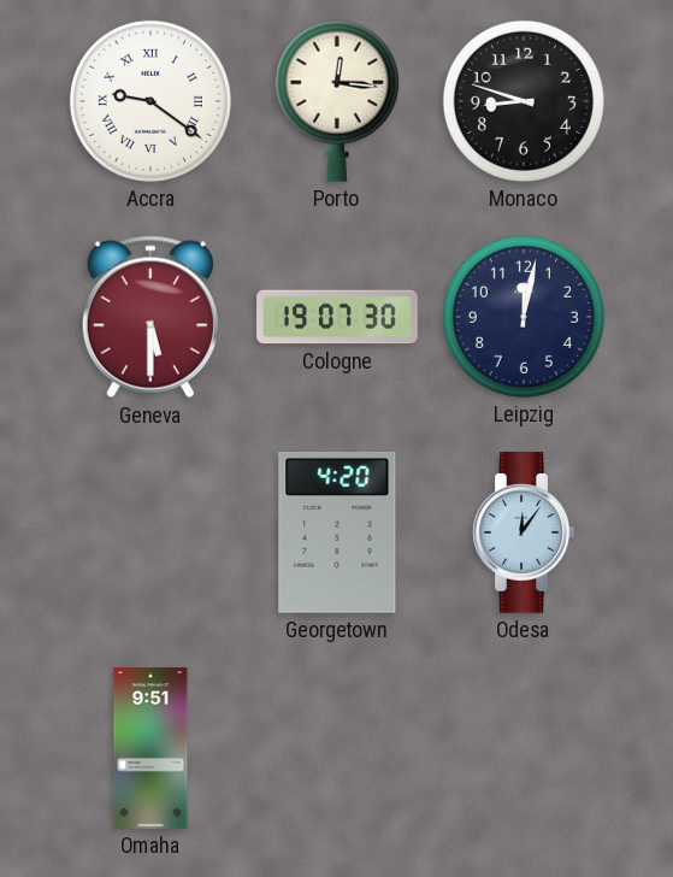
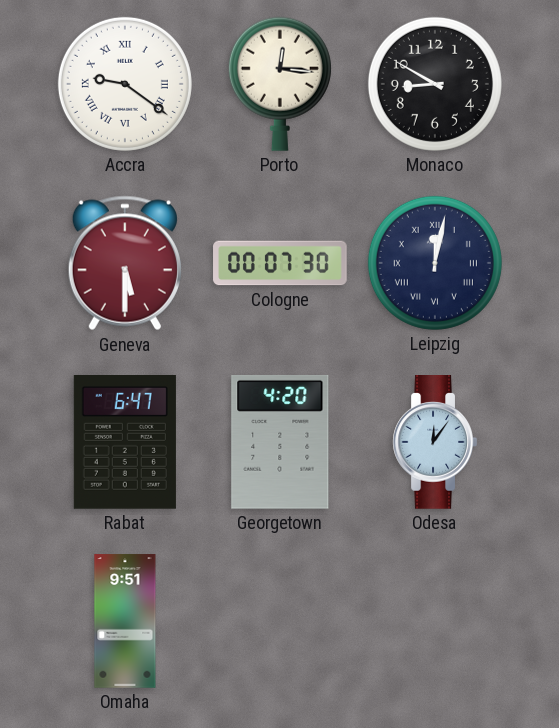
Monaco: 8:48 -> 8:50
Cologne: 19:07 -> 00:07
Leipzig numerals: Arabic -> Roman
Rabat: none -> 6:47
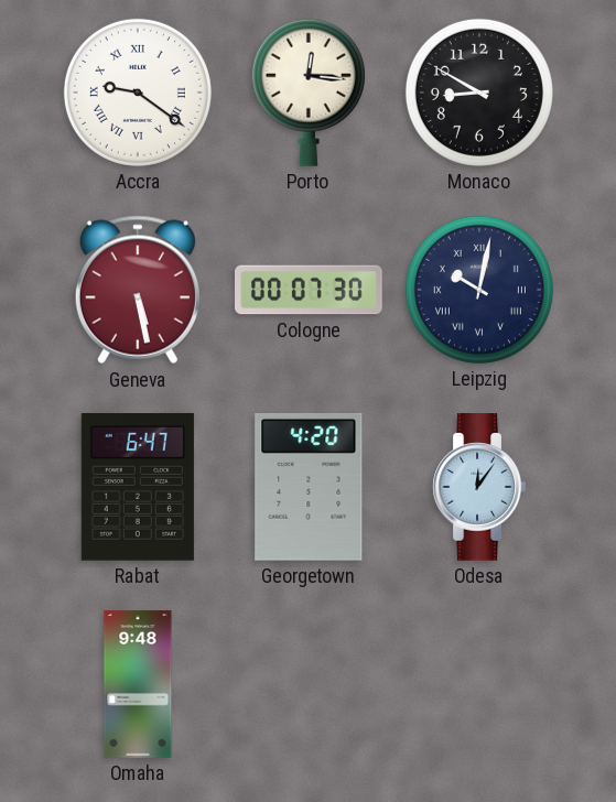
Geneva: 5:30 -> 5:28
Leipzig: 12:02 -> 10:02
Omaha: 9:51 -> 9:48
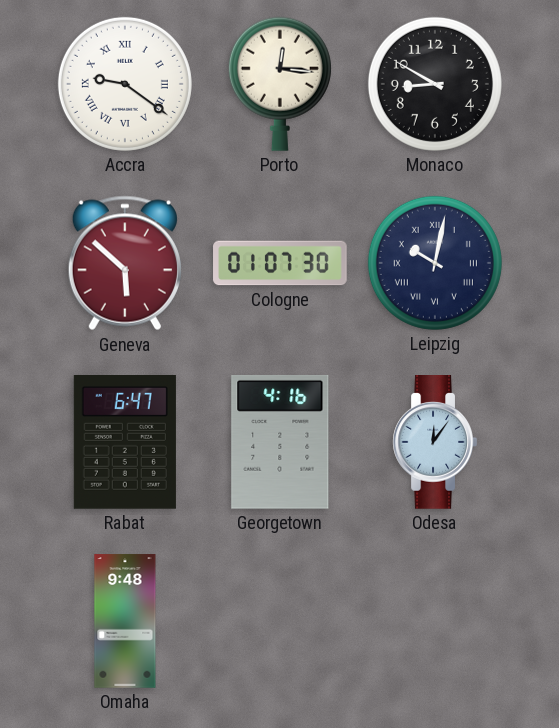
Geneva: 5:28 -> 5:52
Cologne: 00:07 -> 01:07
Georgetown: 4:20 -> 4:16
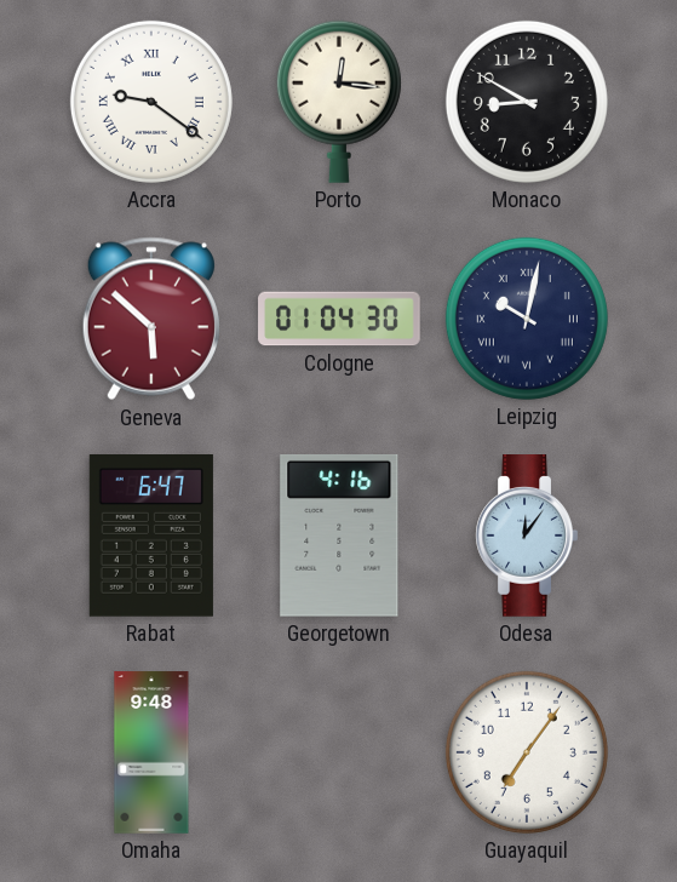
Cologne: 01:07 -> 01:04
Guayaquil: none -> 7:06
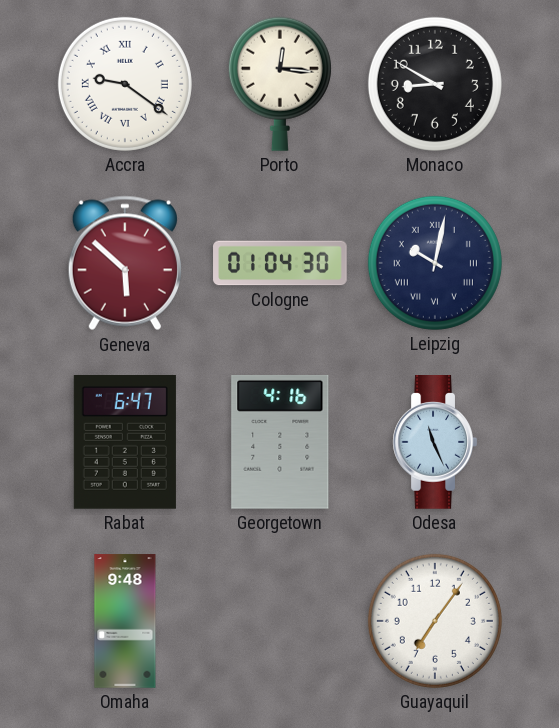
Odesa: 12:06 -> 11:26
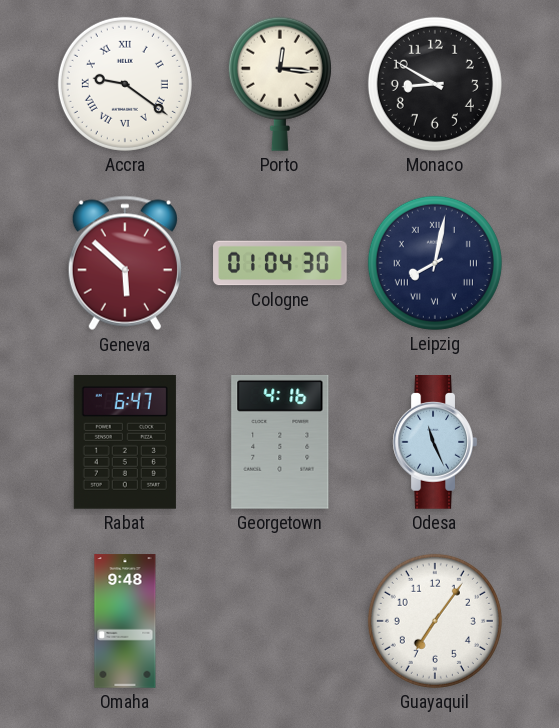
Leipzig: 10:02 -> 8:02
